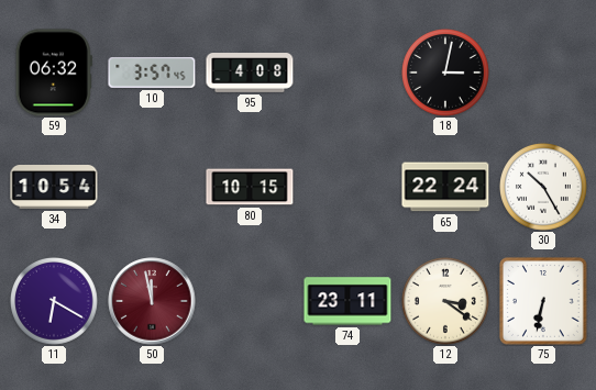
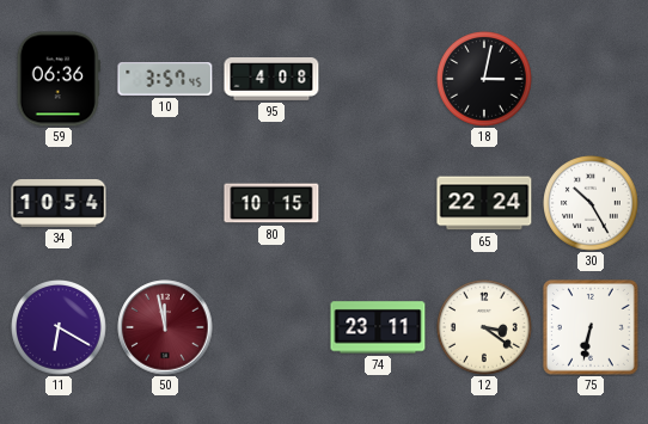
59: 06:32 -> 06:36
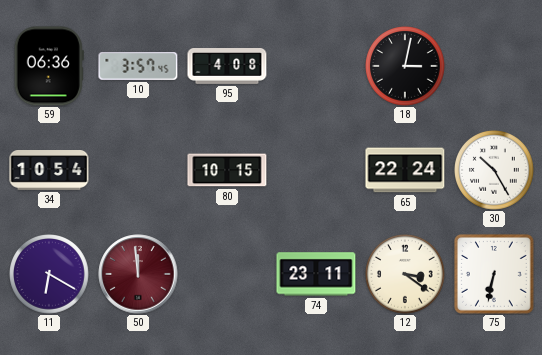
50: 11:58 -> 11:59
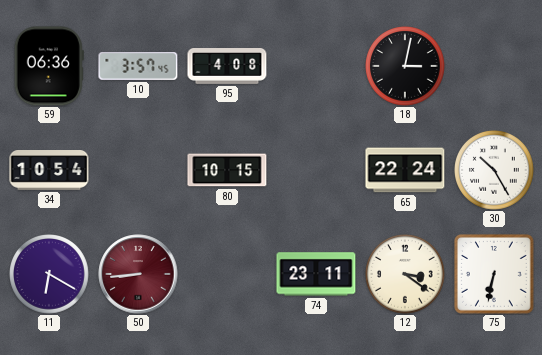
50: 11:59 -> 8:44
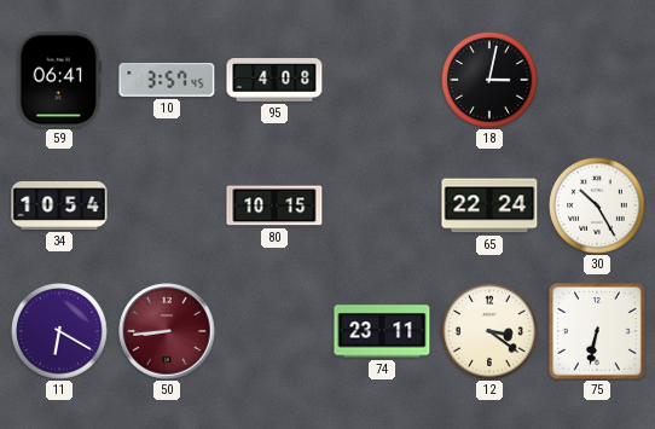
59: 06:36 -> 06:41
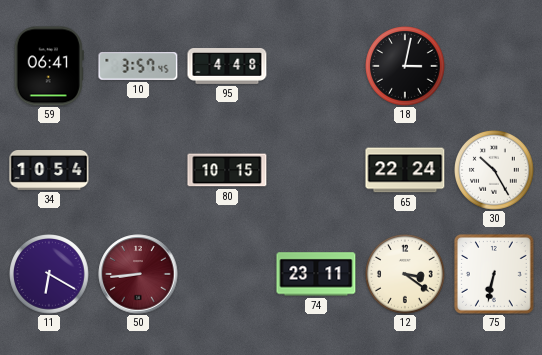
95: 4:08 -> 4:48
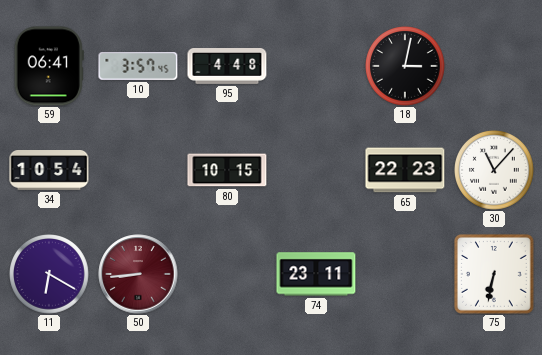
65: 22:24 -> 22:23
30: 10:25 -> 11:07
12: 3:21 -> none
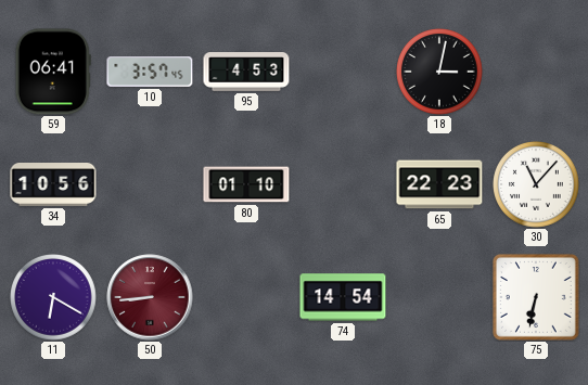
95: 4:48 -> 4:53
34: 10:54 -> 10:56
80: 10:15 -> 01:10
74: 23:11 -> 14:54
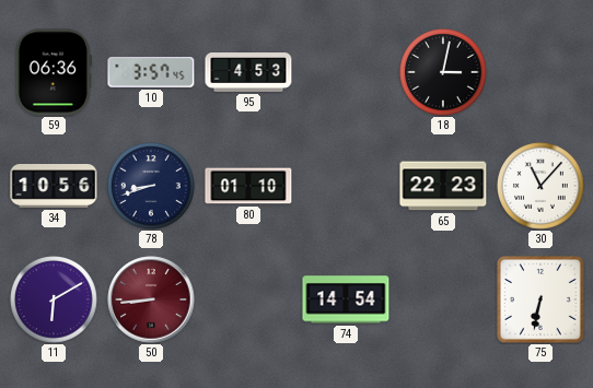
59: 06:41 -> 06:36
78: none -> 8:42
11: 6:20 -> 6:10
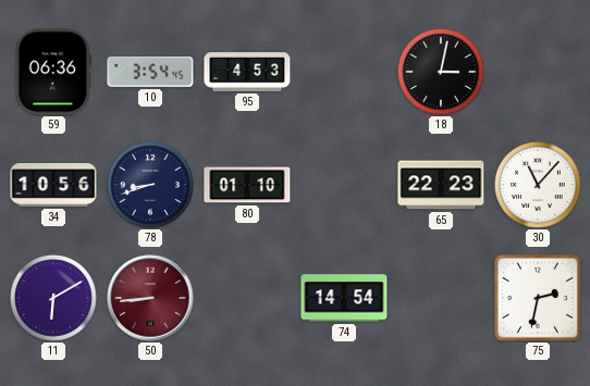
10: 3:57 -> 3:54
75: 6:32 -> 2:32
